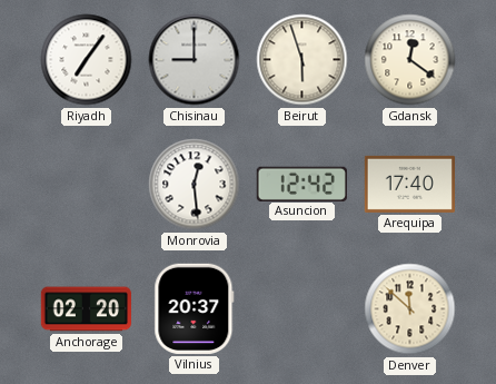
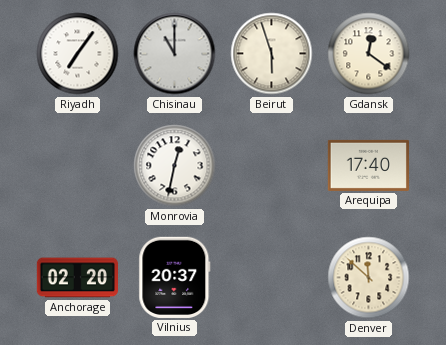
Chisinau: 9:00 -> 11:00
Monrovia: 12:29 -> 12:32
Asuncion: 12:42 -> none
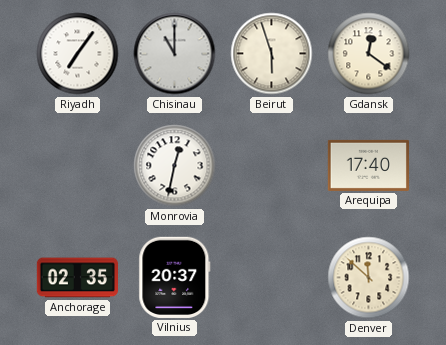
Anchorage: 02:20 -> 02:35
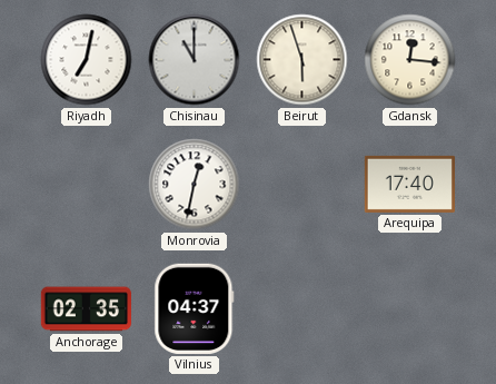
Riyadh: 7:06 -> 7:02
Gdansk: 12:21 -> 12:16
Vilnius: 20:37 -> 04:37
Denver: 11:52 -> none
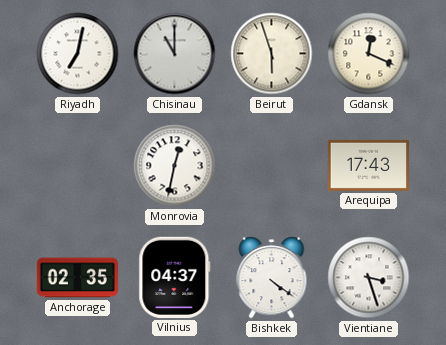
Gdansk: 12:16 -> 12:19
Arequipa: 17:40 -> 17:43
Bishkek: none -> 4:21
Vientiane: none -> 3:27
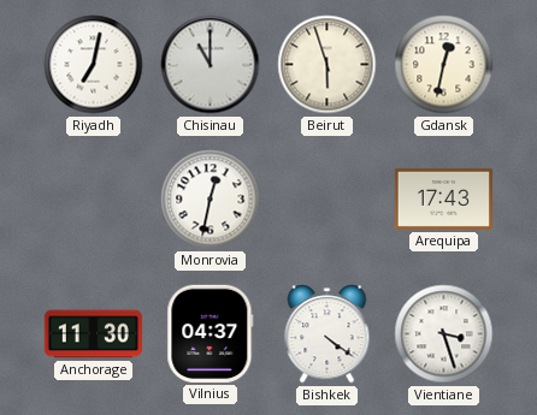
Gdansk: 12:19 -> 12:32
Anchorage: 02:35 -> 11:30
